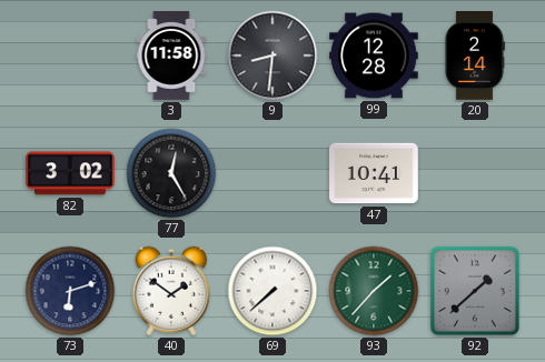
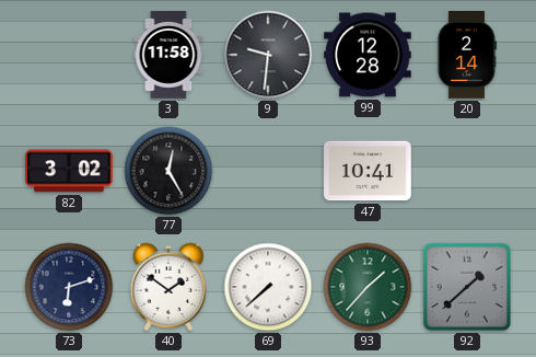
9: 8:31 -> 9:31
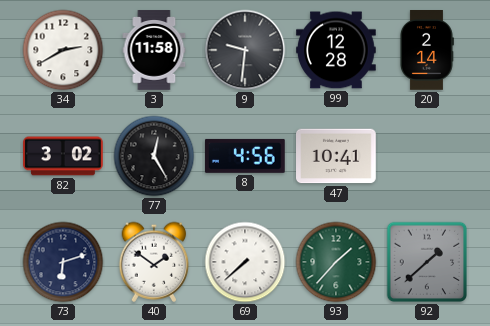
34: none -> 2:40
8: none -> 4:56
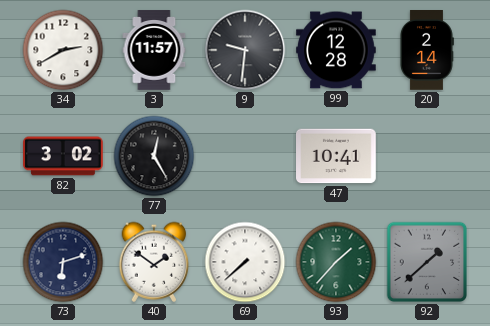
3: 11:58 -> 11:57
8: 4:56 -> none
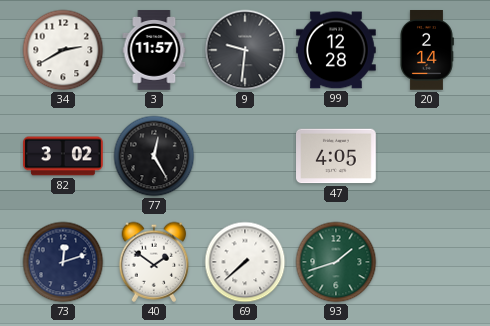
47: 10:41 -> 4:05
73: 6:12 -> 12:12
93: 1:37 -> 1:42
92: 1:38 -> none
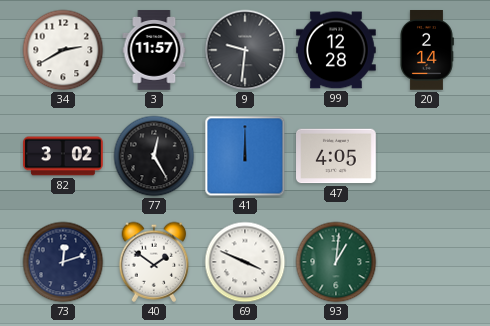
41: none -> 12:00
69: 7:38 -> 3:49
93: 1:42 -> 1:01
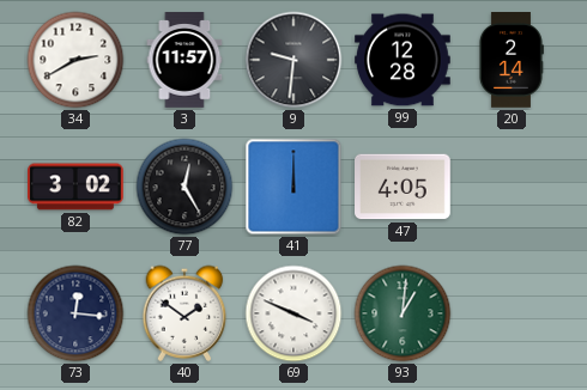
73: 12:12 -> 12:16
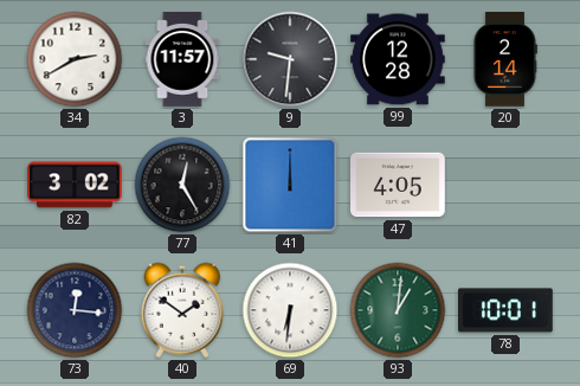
69: 3:49 -> 6:31
78: none -> 10:01
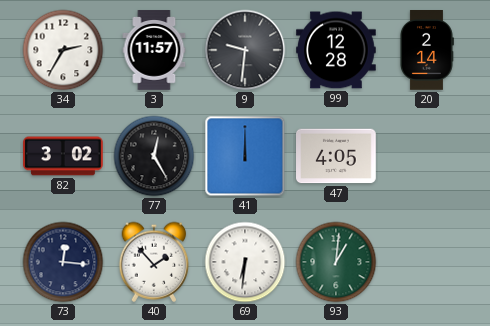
34: 2:40 -> 2:35
40: 1:51 -> 1:53
78: 10:01 -> none
